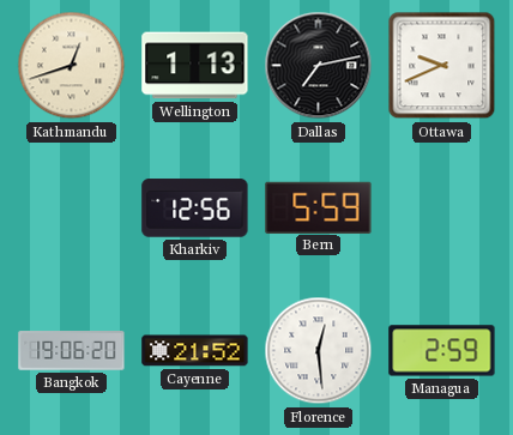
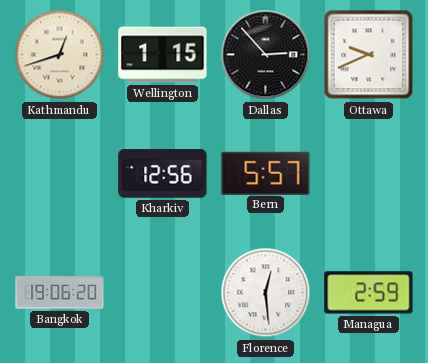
Wellington: 1:13 -> 1:15
Dallas: 7:13 -> 2:53
Bern: 5:59 -> 5:57
Cayenne: 21:52 -> none
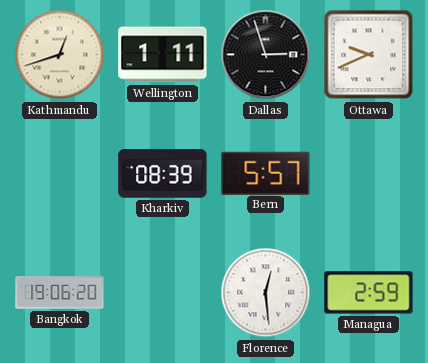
Wellington: 1:15 -> 1:11
Dallas: 2:53 -> 2:57
Kharkiv: 12:56 -> 08:39
